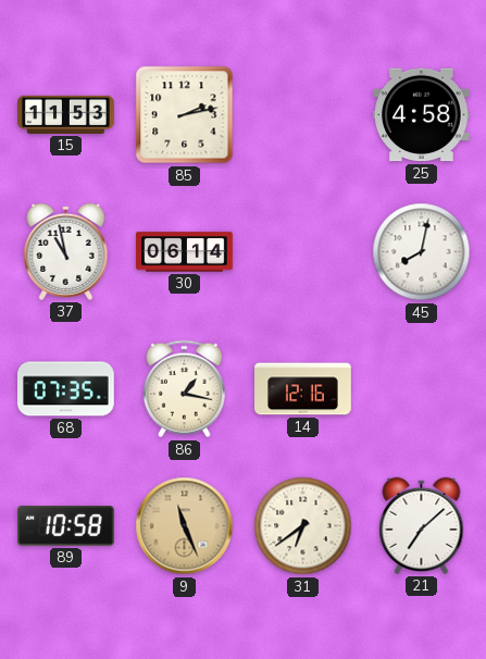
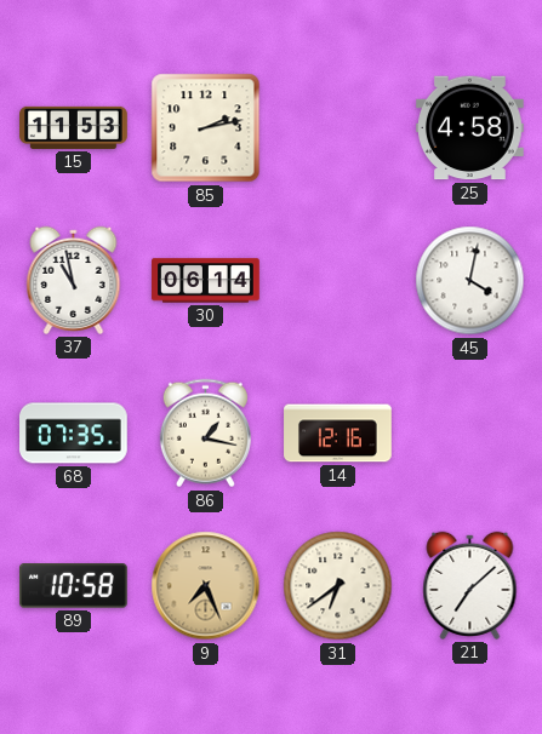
45: 8:02 -> 4:02
9: 11:26 -> 7:26
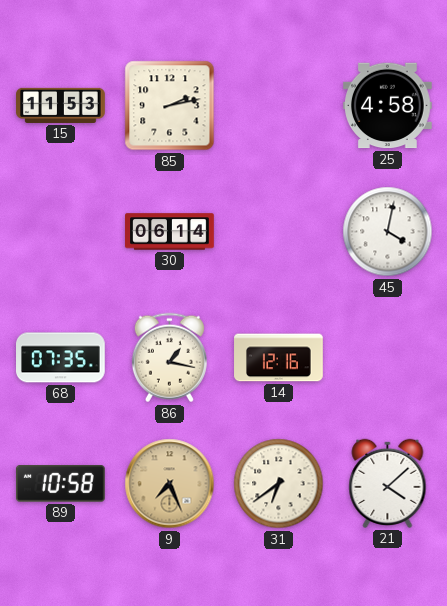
37: 10:58 -> none
21: 7:08 -> 4:08
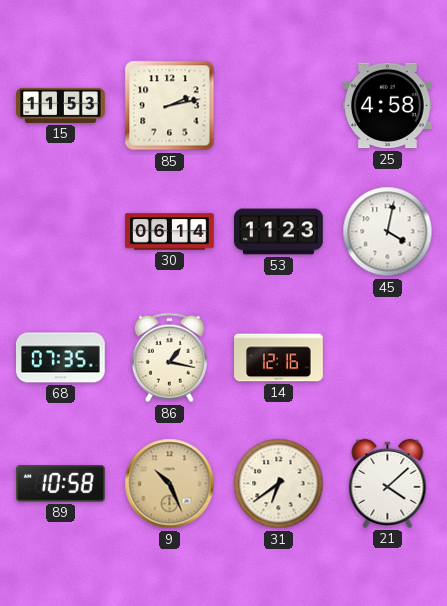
53: none -> 11:23
9: 7:26 -> 10:26
